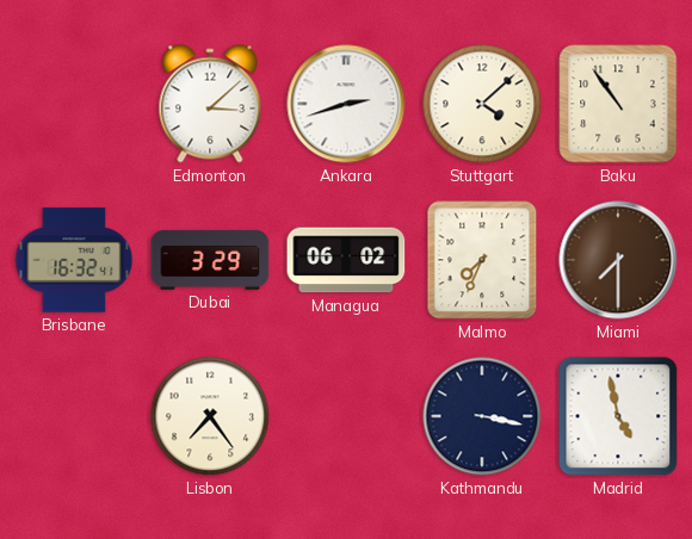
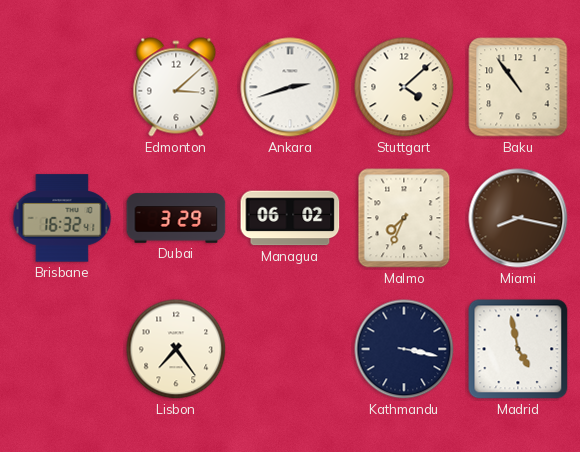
Miami: 7:30 -> 8:17
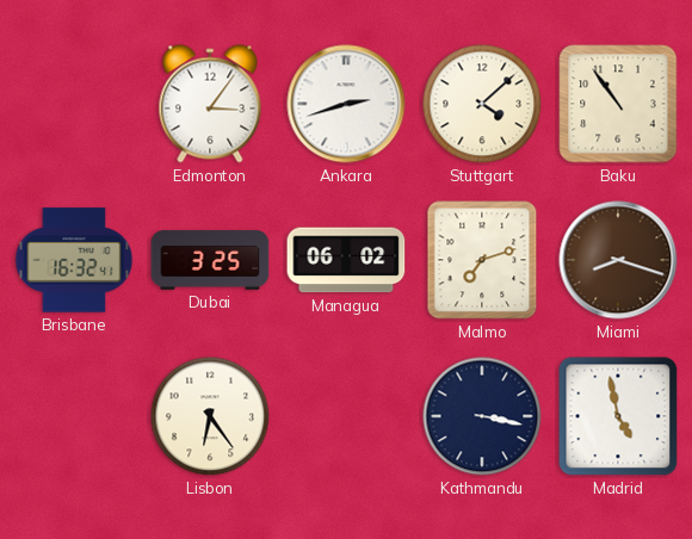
Edmonton: 3:08 -> 3:06
Dubai: 3:29 -> 3:25
Malmo: 7:34 -> 7:12
Miami: 8:17 -> 8:18
Lisbon: 7:24 -> 6:24
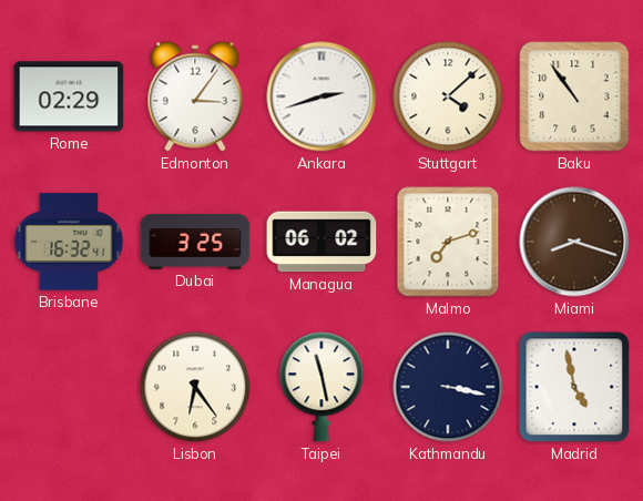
Rome: none -> 02:29
Taipei: none -> 11:28
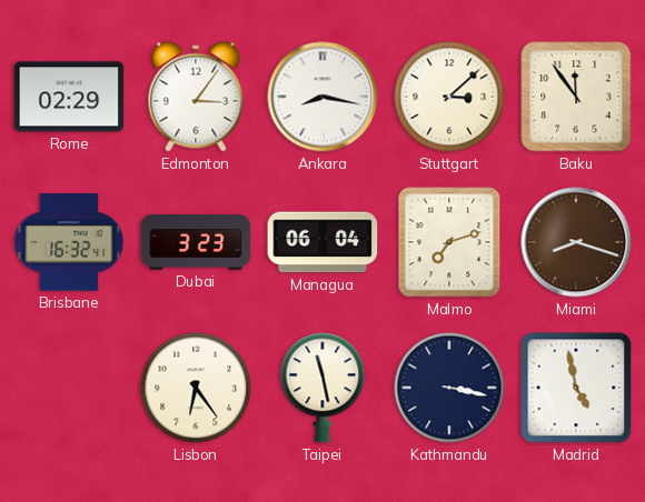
Ankara: 2:42 -> 8:17
Stuttgart: 4:08 -> 3:08
Baku: 10:54 -> 11:54
Dubai: 3:25 -> 3:23
Managua: 06:02 -> 06:04
